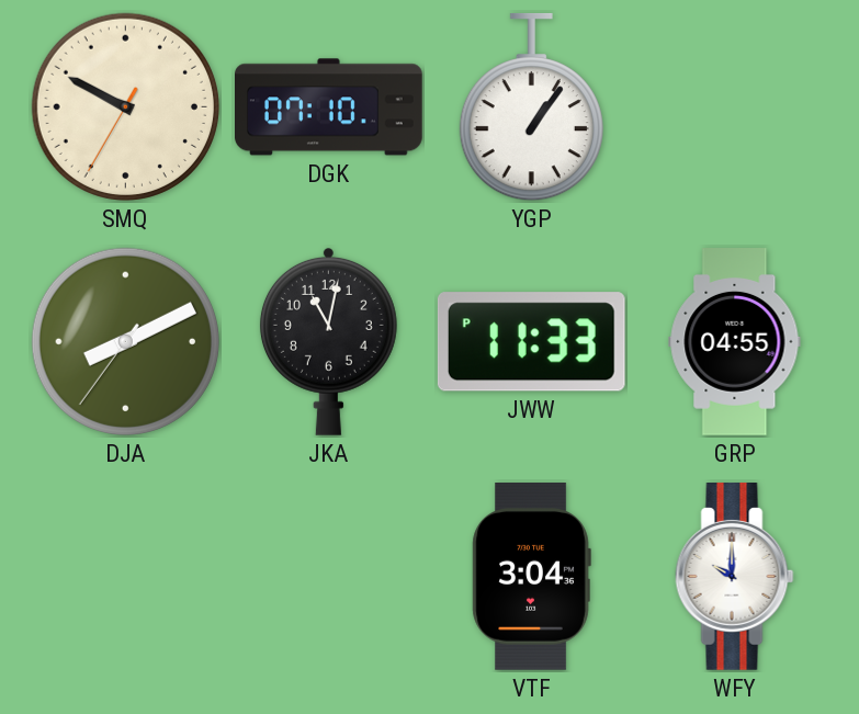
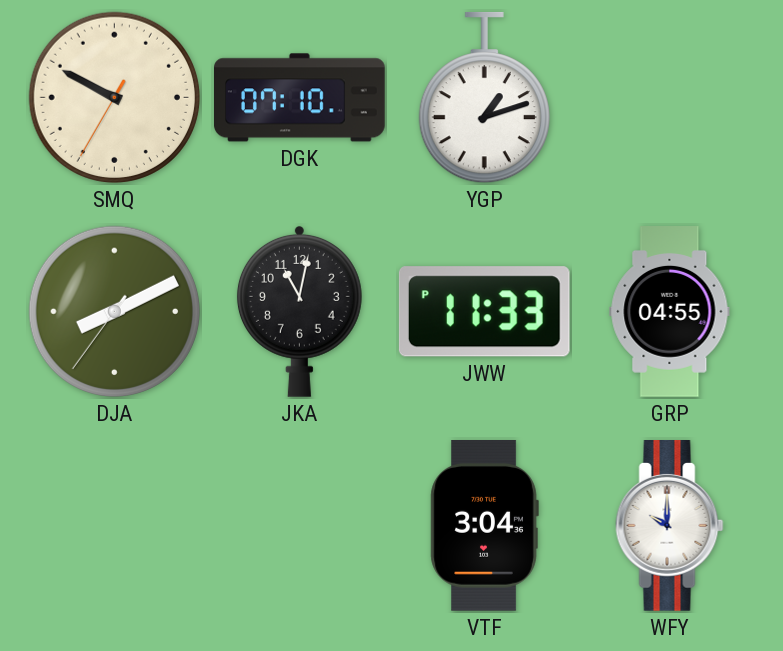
YGP: 1:06 -> 1:12
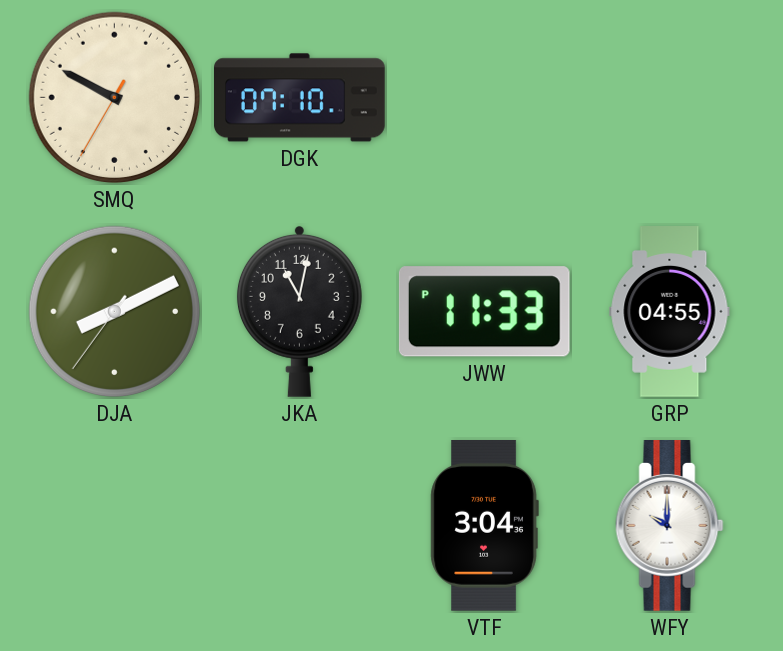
YGP: 1:12 -> none
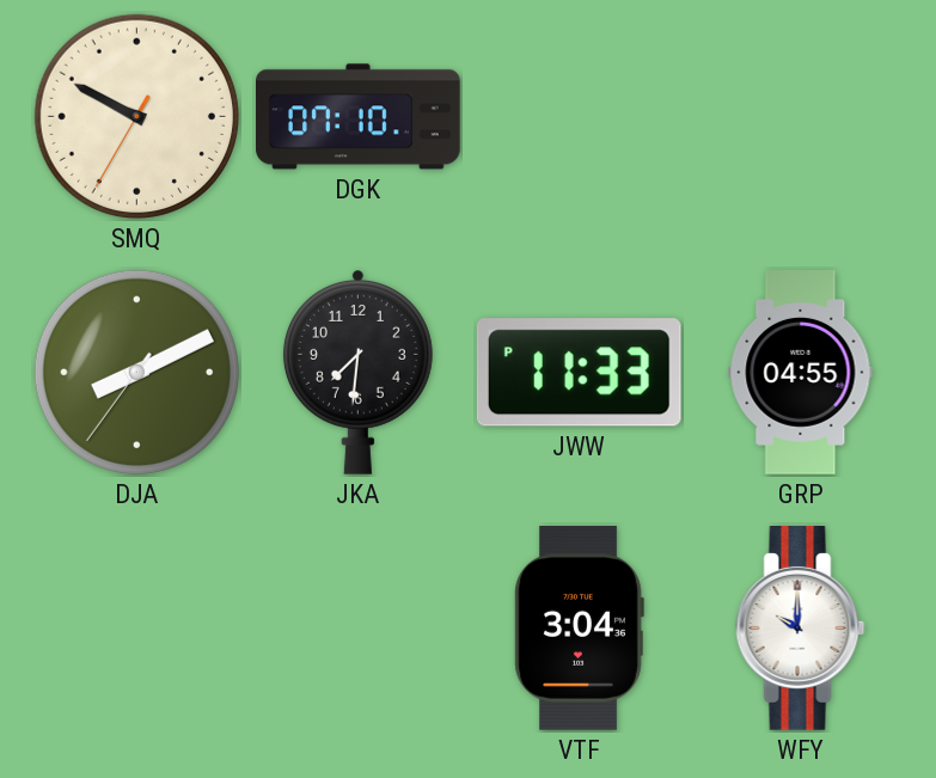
JKA: 11:02 -> 7:31
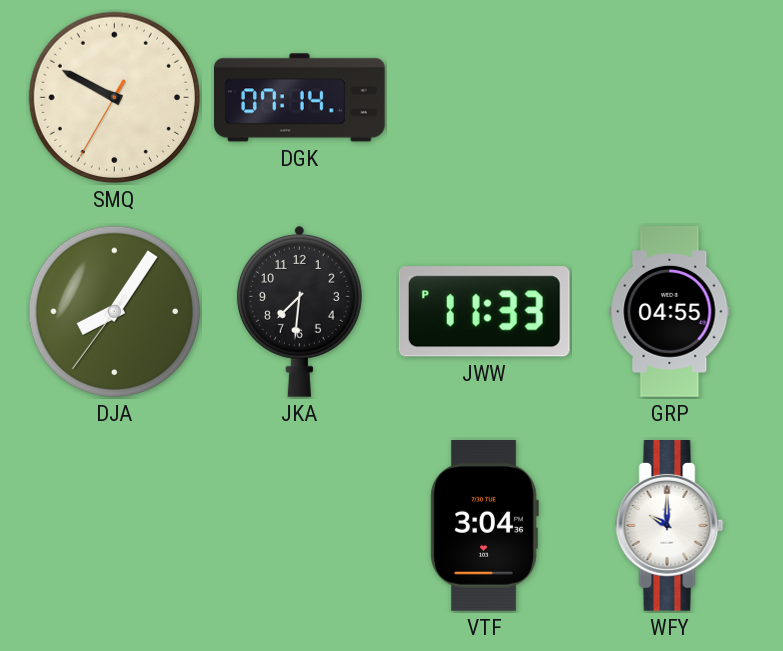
DGK: 07:10 -> 07:14
DJA: 8:10 -> 8:05
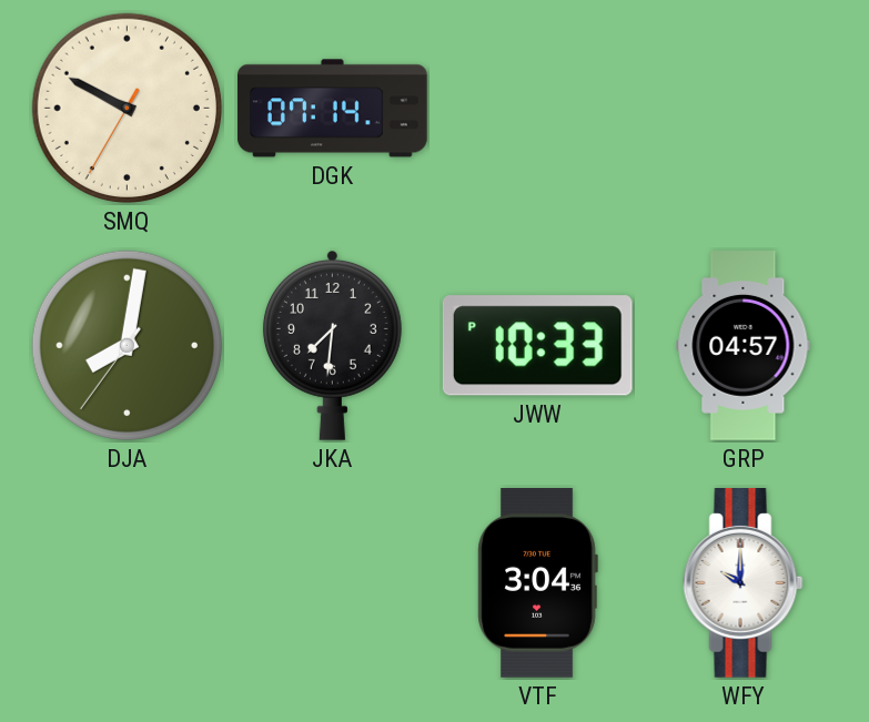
DJA: 8:05 -> 8:01
JWW: 11:33 -> 10:33
GRP: 04:55 -> 04:57
